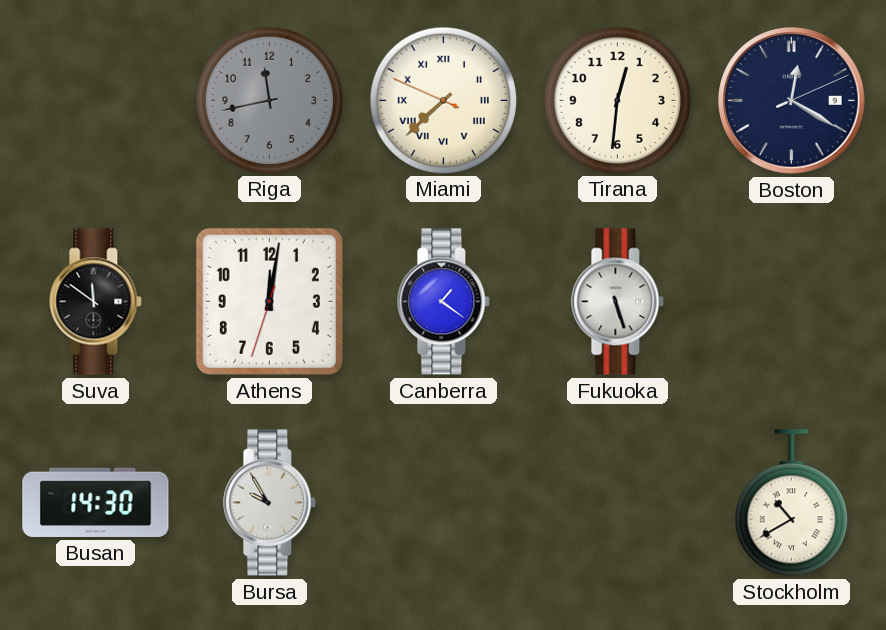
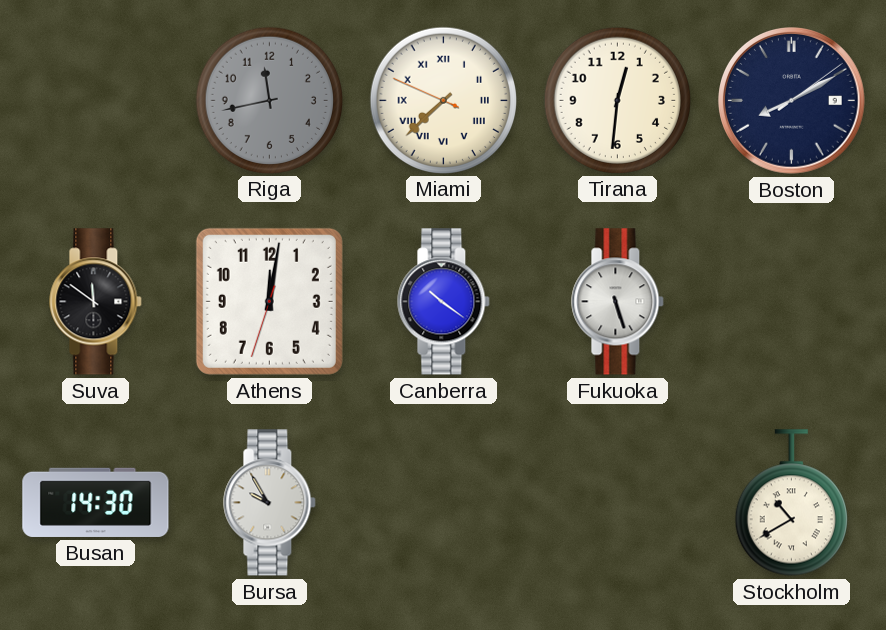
Boston: 12:20 -> 8:10
Canberra: 1:21 -> 10:21
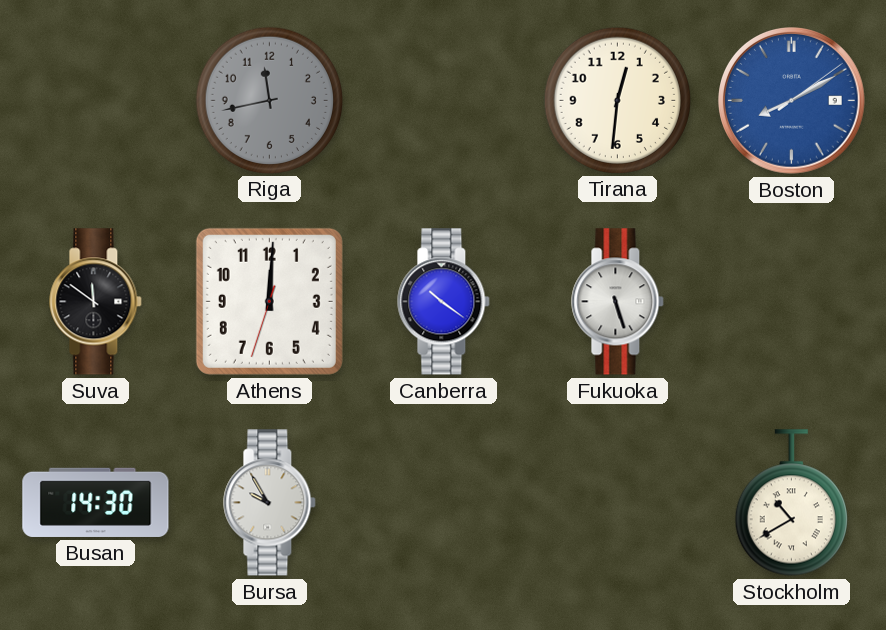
Miami: 7:37 -> none
Boston dial: navy -> blue
Athens: 12:01 -> 12:00
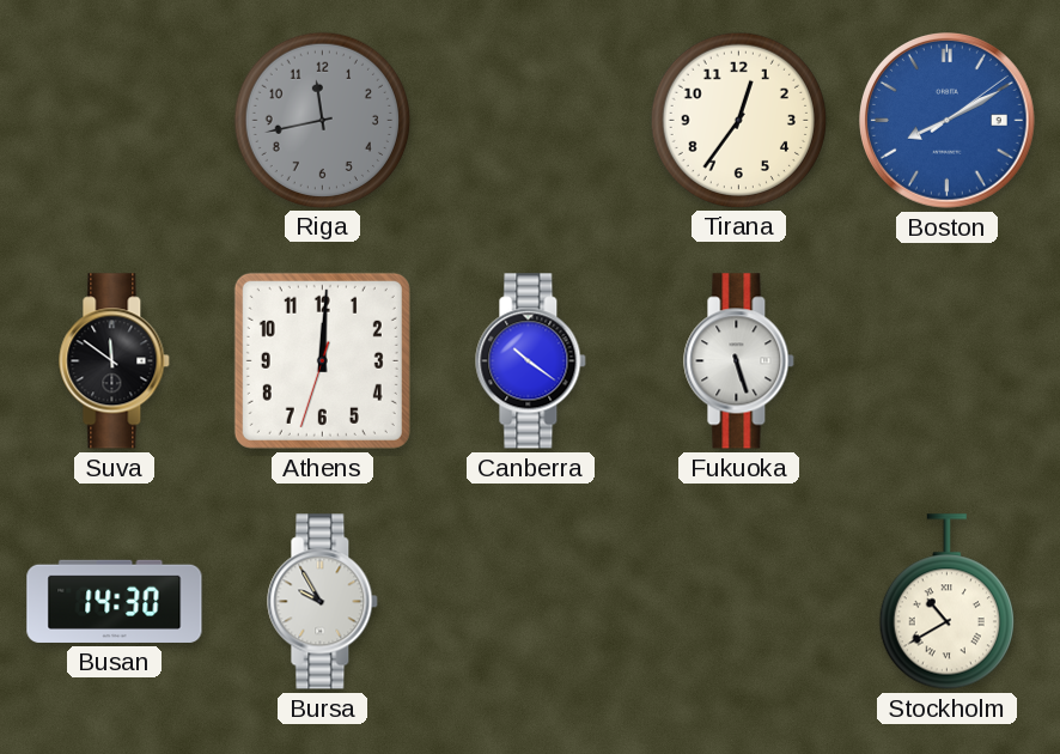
Tirana: 12:31 -> 12:36
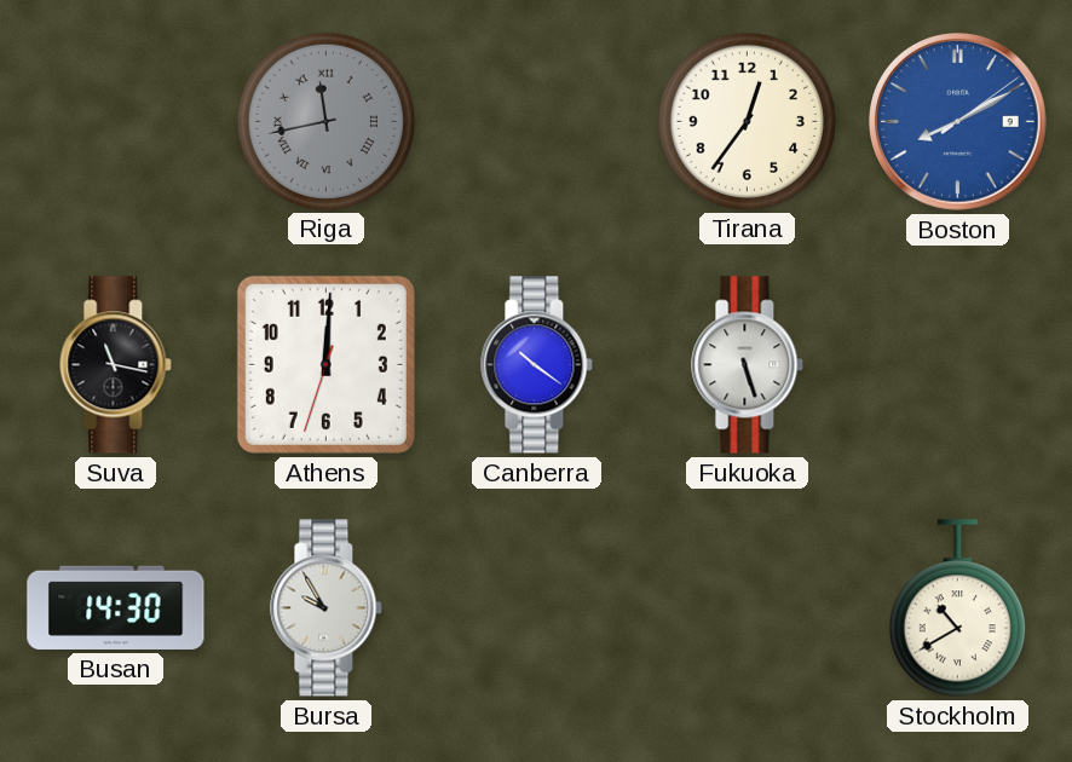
Riga numerals: Arabic -> Roman
Suva: 11:51 -> 11:17
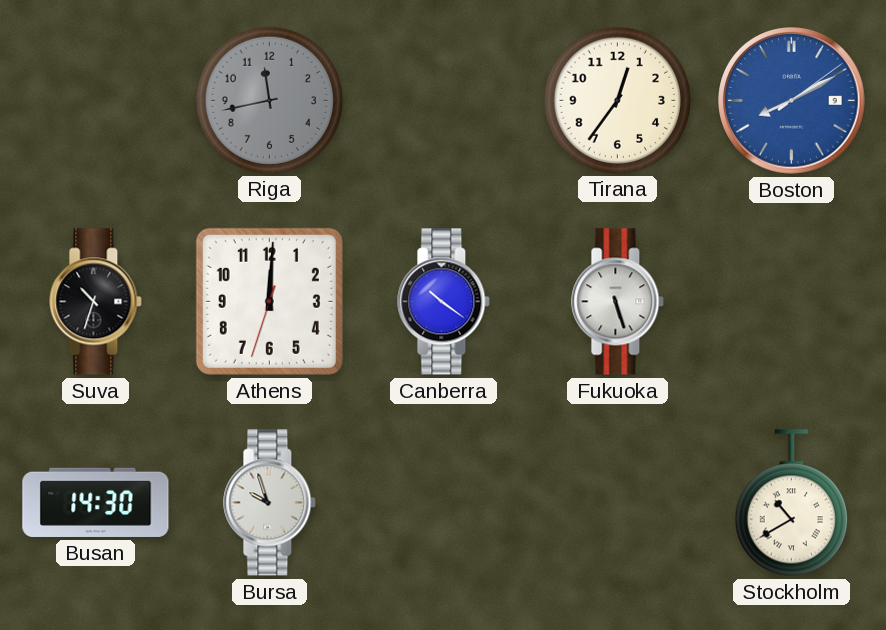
Riga numerals: Roman -> Arabic
Suva: 11:17 -> 10:33
Bursa: 9:55 -> 9:57
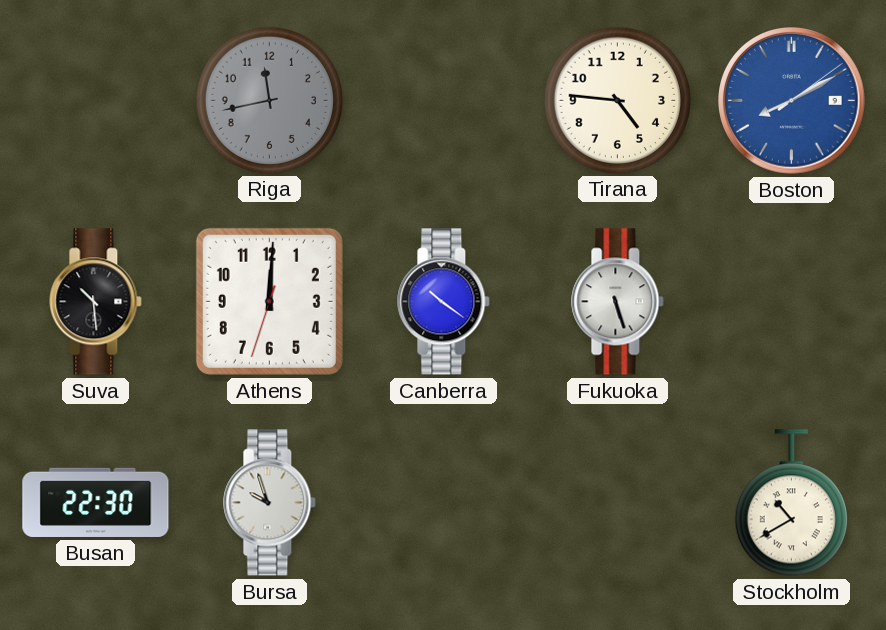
Tirana: 12:36 -> 4:46
Suva: 10:33 -> 10:29
Busan: 14:30 -> 22:30
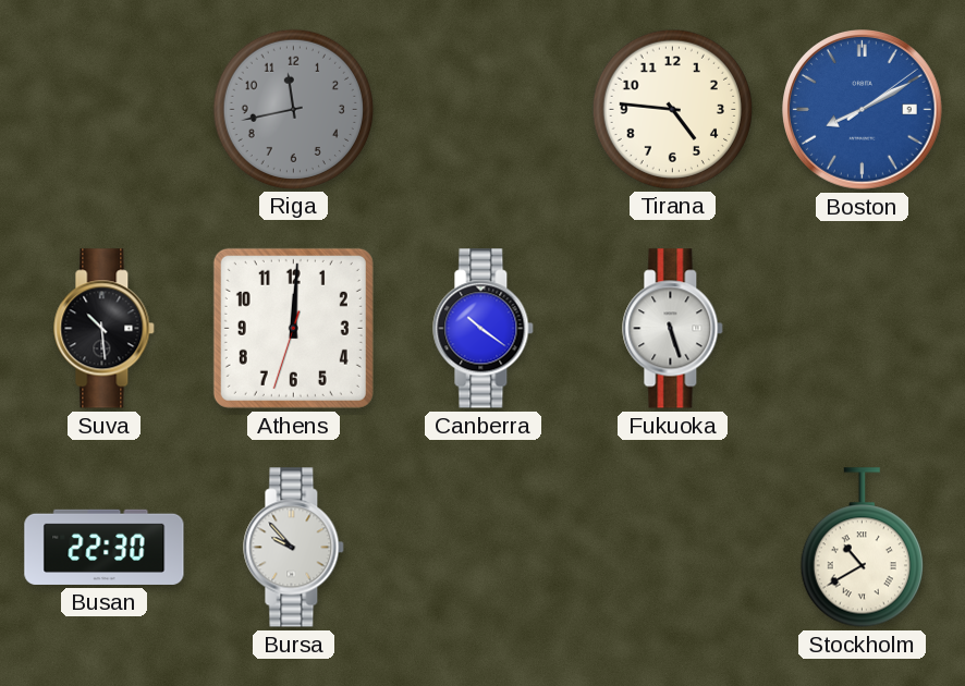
Bursa: 9:57 -> 9:53
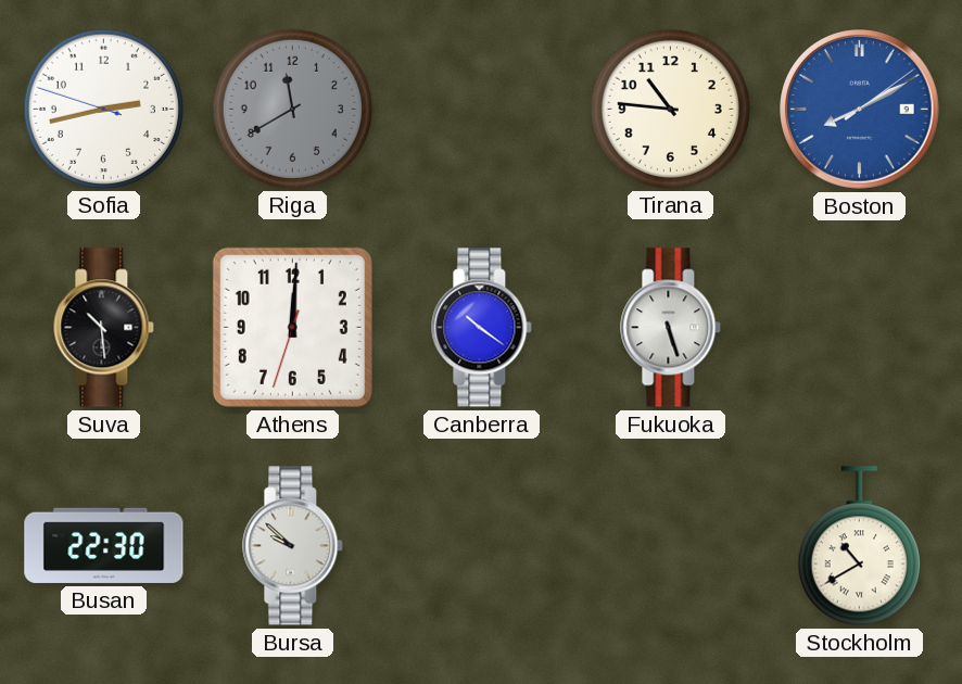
Sofia: none -> 2:42
Riga: 11:43 -> 11:40
Tirana: 4:46 -> 10:46
Bursa: 9:53 -> 9:52
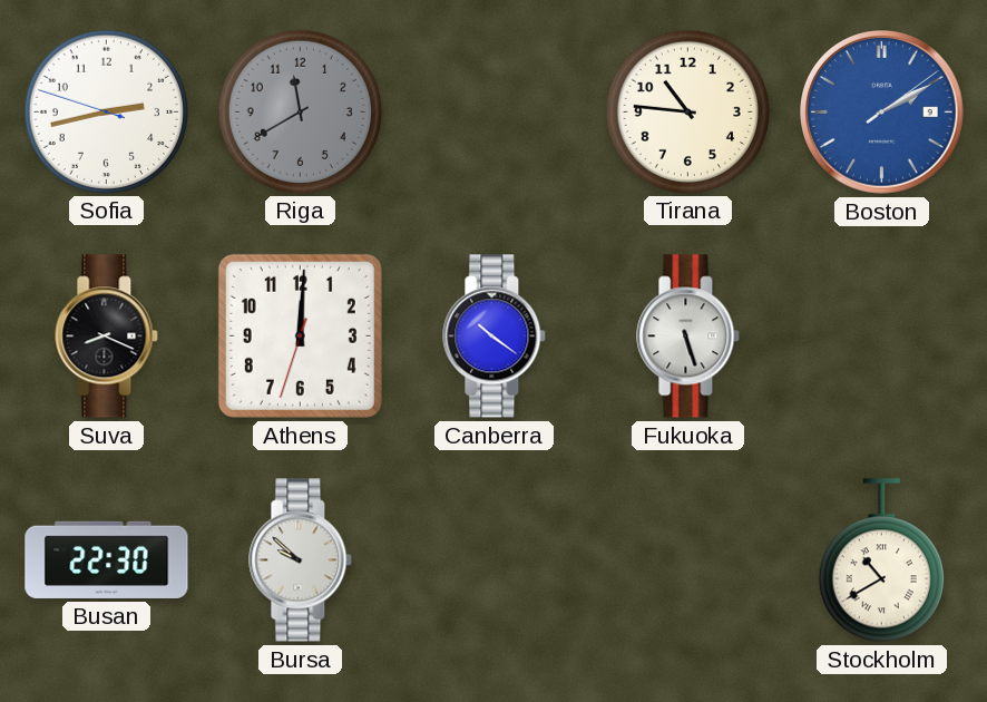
Boston: 8:10 -> 2:10
Suva: 10:29 -> 8:19
